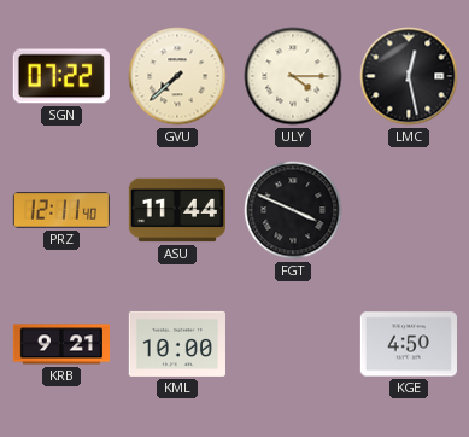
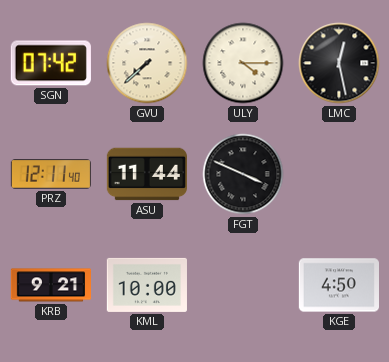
SGN: 07:22 -> 07:42
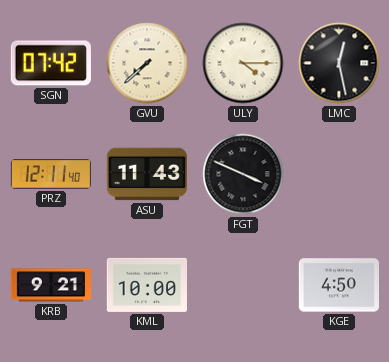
ASU: 11:44 -> 11:43
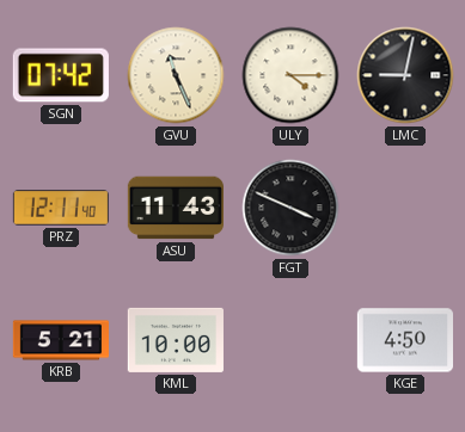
GVU: 7:38 -> 11:26
LMC: 12:28 -> 9:02
KRB: 9:21 -> 5:21
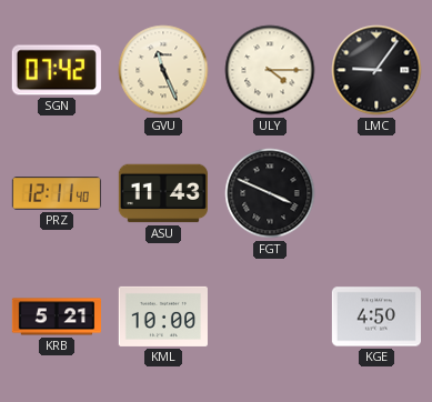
LMC: 9:02 -> 9:06
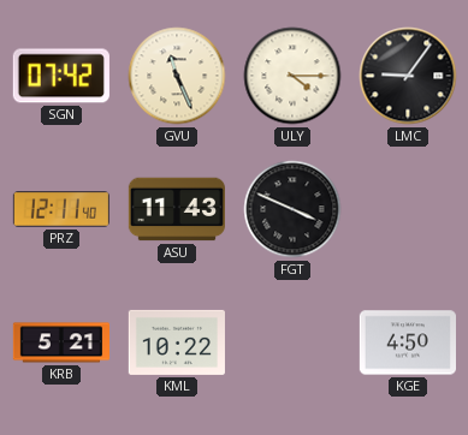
KML: 10:00 -> 10:22
